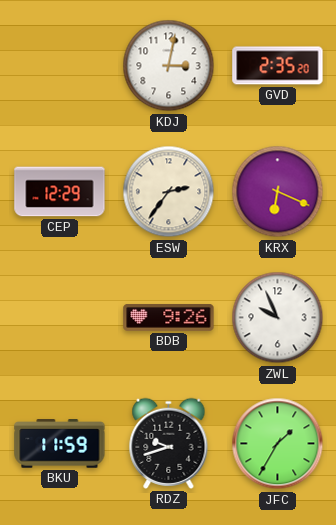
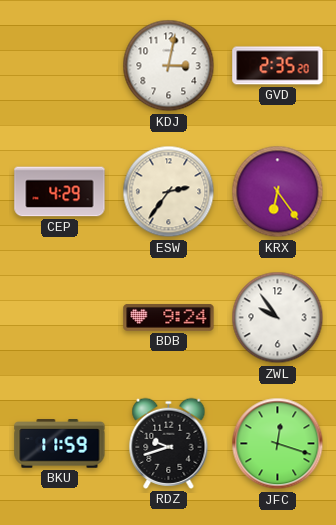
CEP: 12:29 -> 4:29
KRX: 6:19 -> 6:24
BDB: 9:26 -> 9:24
ZWL: 9:56 -> 9:54
JFC: 1:35 -> 12:18
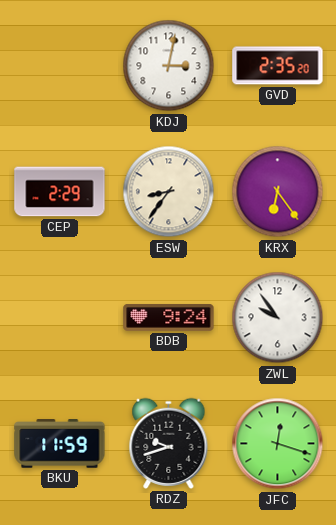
CEP: 4:29 -> 2:29
ESW: 2:36 -> 8:36
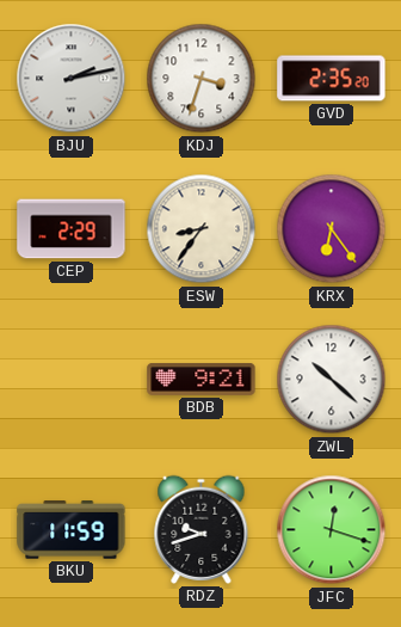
BJU: none -> 2:13
KDJ: 3:02 -> 3:33
BDB: 9:24 -> 9:21
ZWL: 9:54 -> 10:22
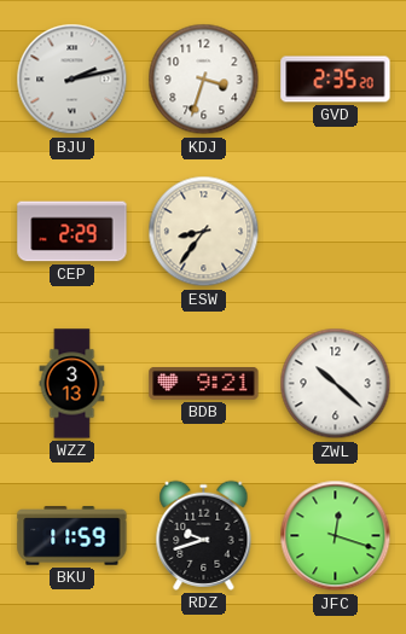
KRX: 6:24 -> none
WZZ: none -> 3:13
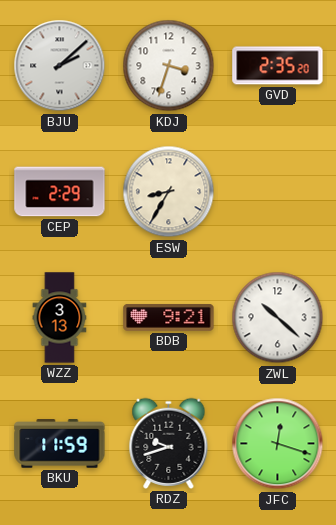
BJU: 2:13 -> 2:08
ESW: 8:36 -> 8:35
